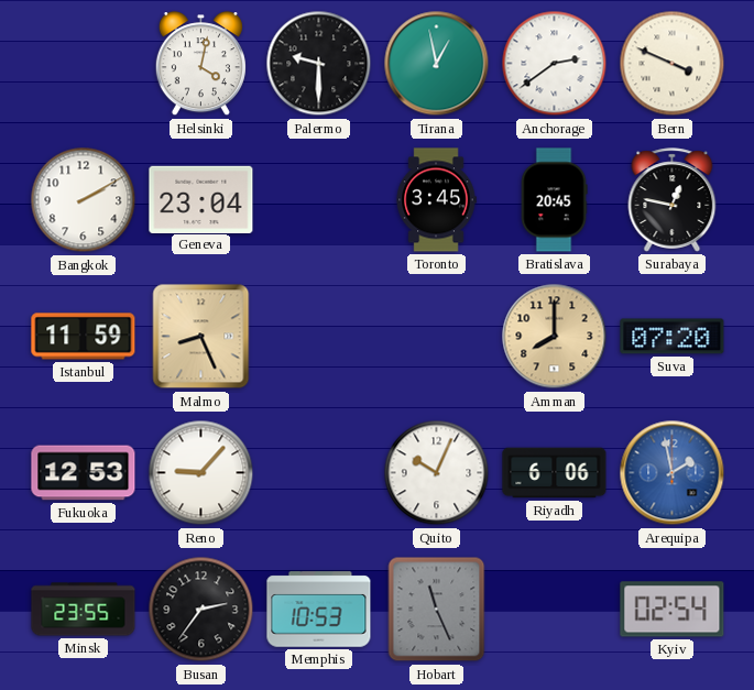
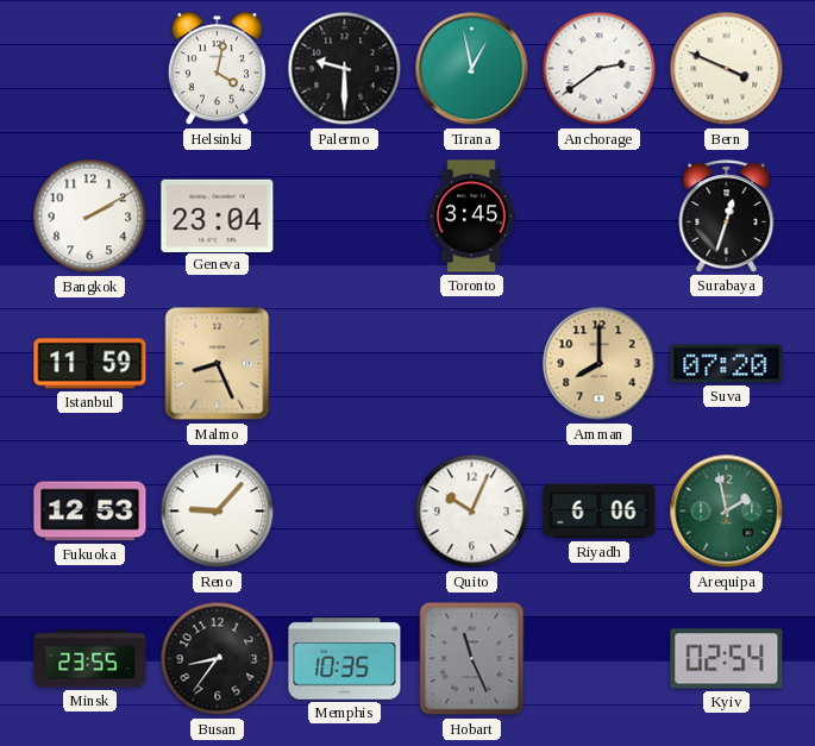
Bratislava: 20:45 -> none
Surabaya: 12:47 -> 12:33
Arequipa dial: blue -> green
Busan: 2:36 -> 8:36
Memphis: 10:53 -> 10:35
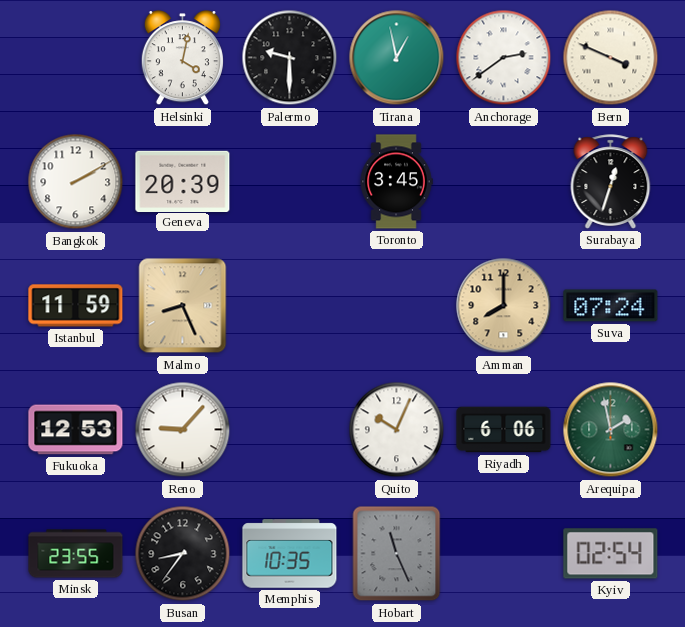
Geneva: 23:04 -> 20:39
Suva: 07:20 -> 07:24
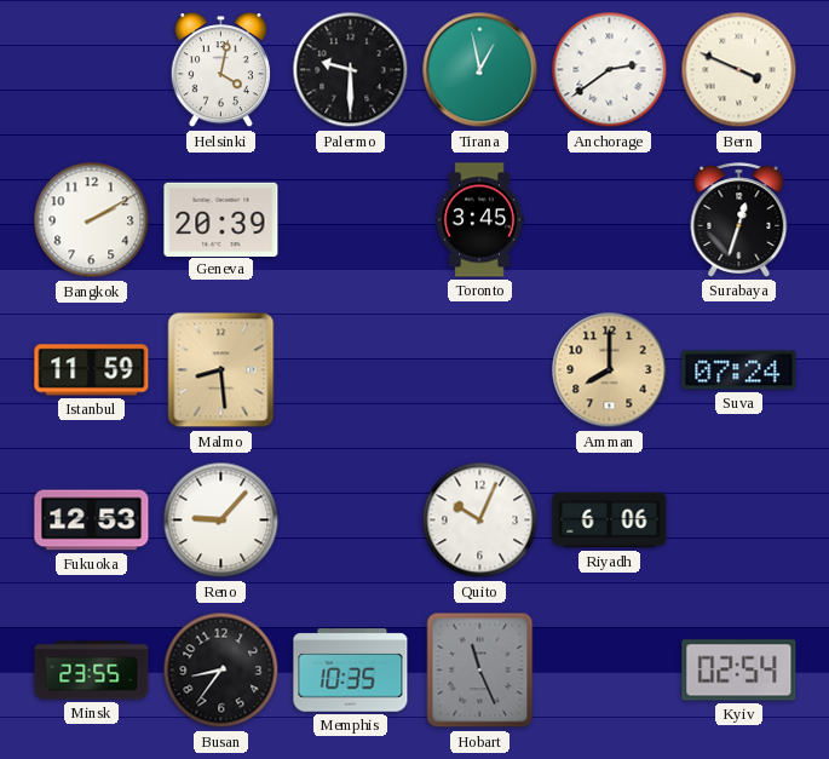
Malmo: 8:26 -> 8:29
Arequipa: 1:58 -> none
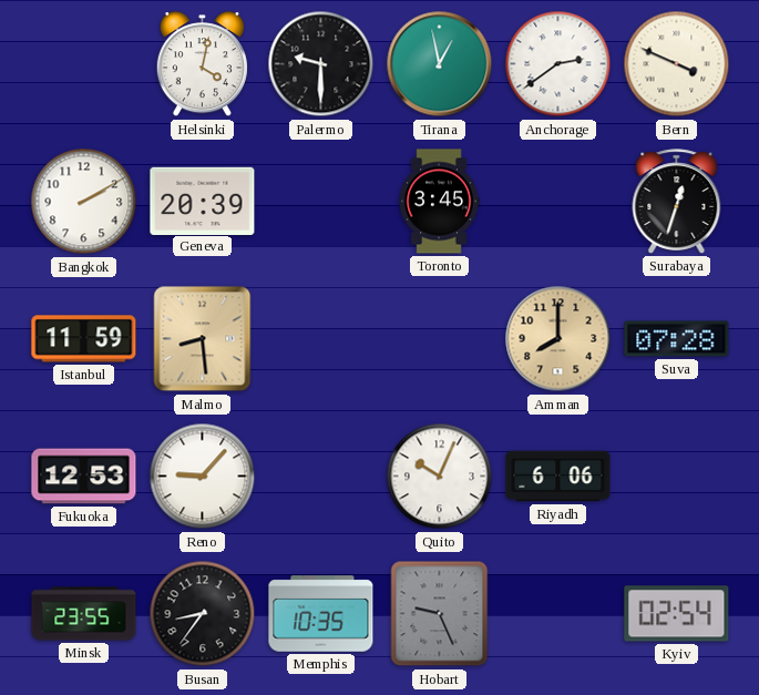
Suva: 07:24 -> 07:28
Hobart: 11:26 -> 9:26
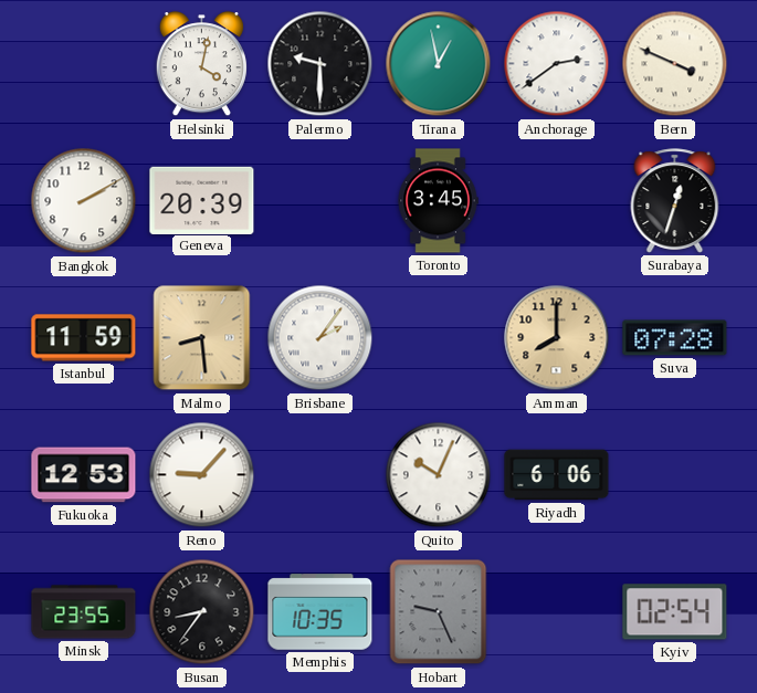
Brisbane: none -> 2:06
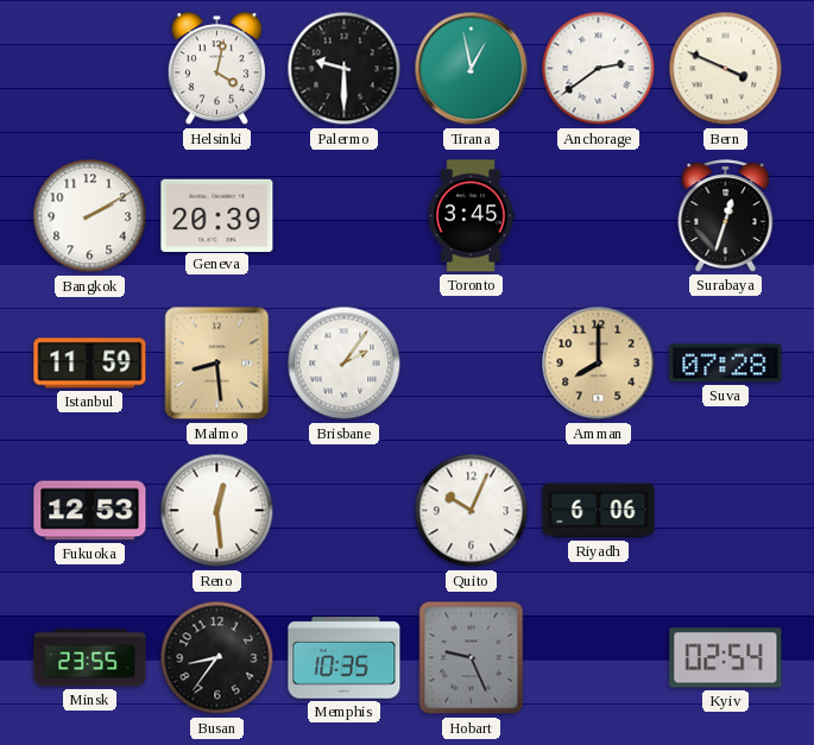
Reno: 9:07 -> 12:29
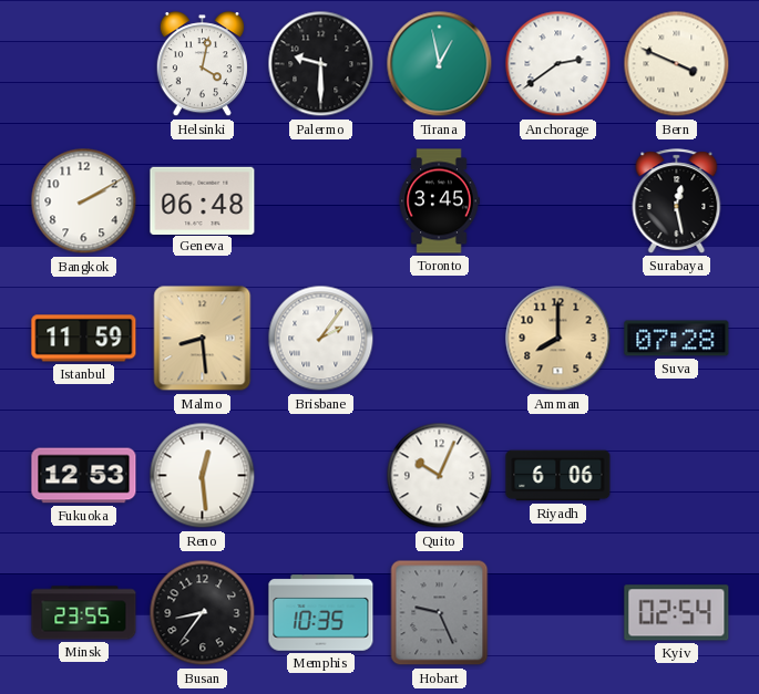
Geneva: 20:39 -> 06:48
Surabaya: 12:33 -> 12:28
